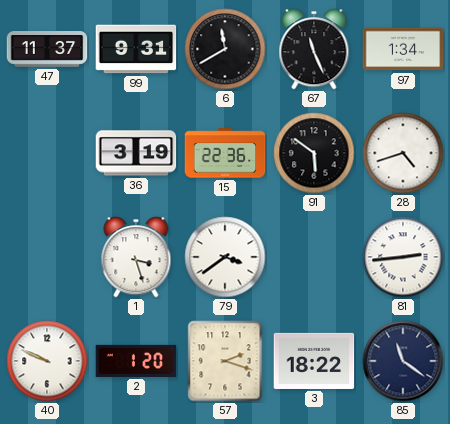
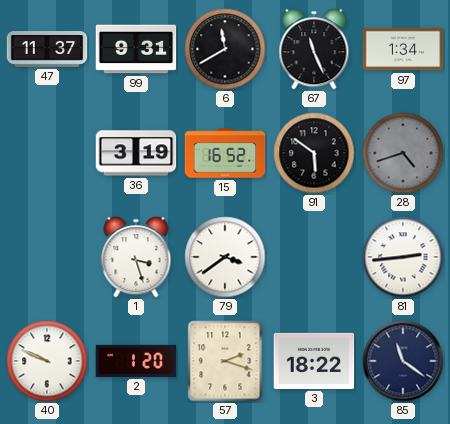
15: 22:36 -> 16:52
28 dial: white -> grey
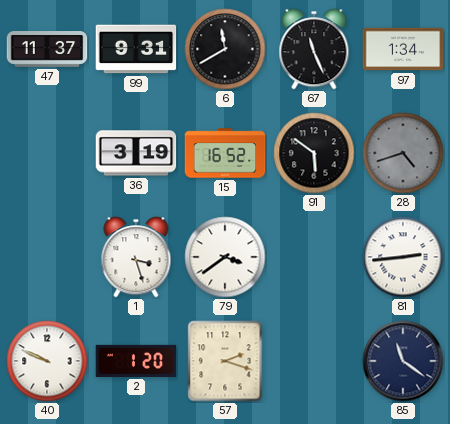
3: 18:22 -> none
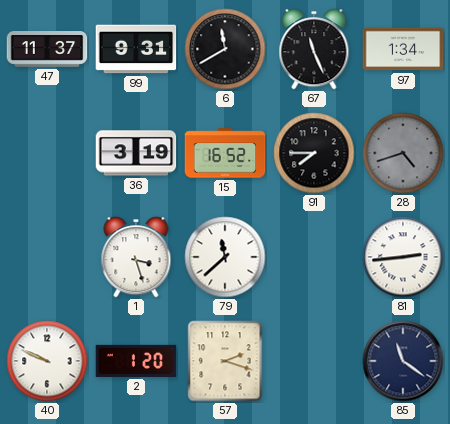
91: 5:51 -> 7:45
79: 3:39 -> 11:38
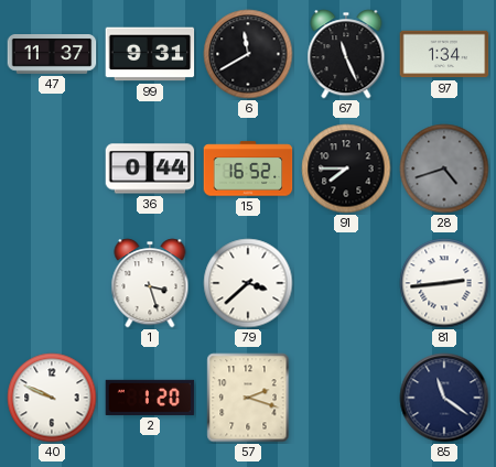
36: 3:19 -> 0:44
79: 11:38 -> 3:38
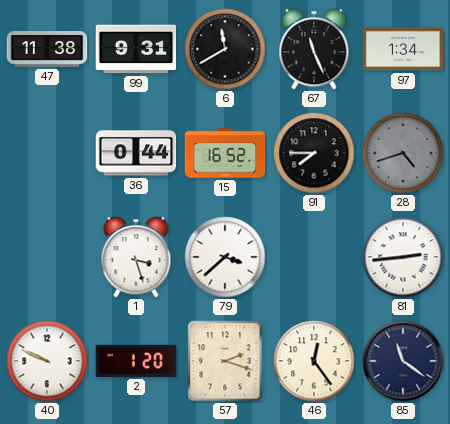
47: 11:37 -> 11:38
46: none -> 12:24
